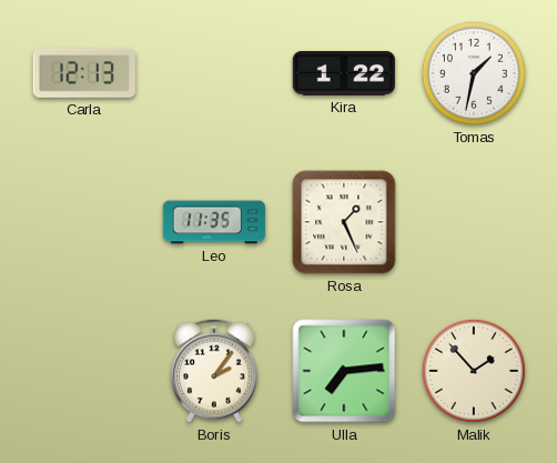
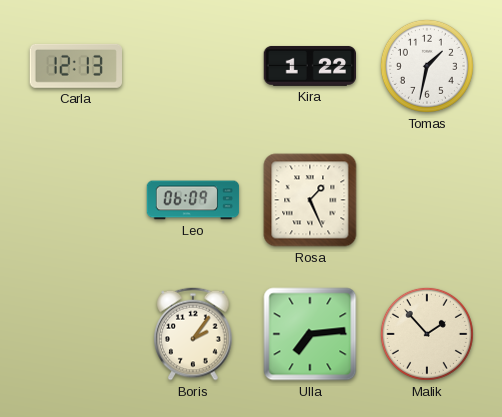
Leo: 11:35 -> 06:09
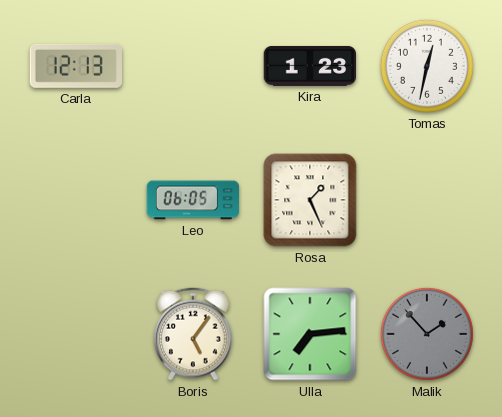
Kira: 1:22 -> 1:23
Tomas: 1:32 -> 12:32
Leo: 06:09 -> 06:05
Boris: 2:06 -> 5:06
Malik dial: cream -> grey
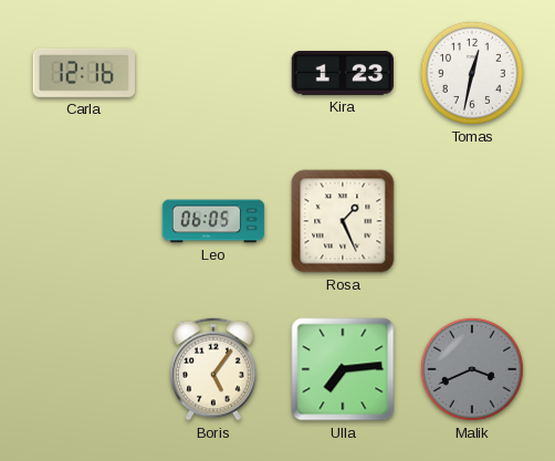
Carla: 12:13 -> 12:16
Malik: 1:53 -> 3:41
